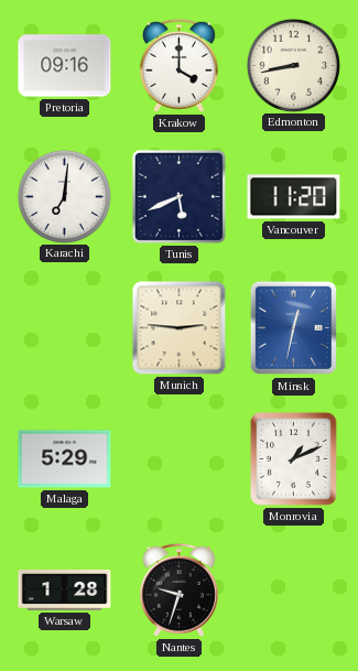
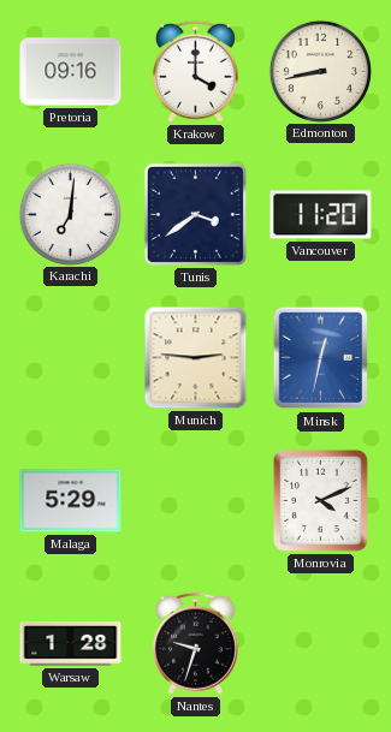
Tunis: 5:41 -> 3:39
Monrovia: 1:11 -> 4:11
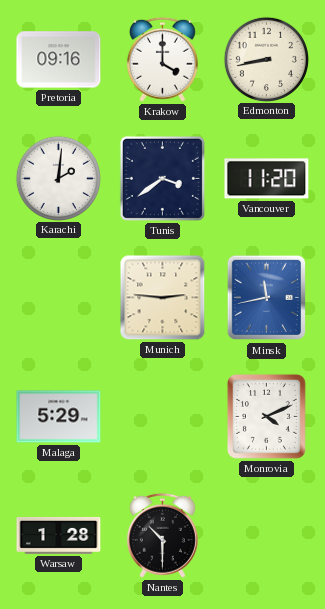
Karachi: 7:01 -> 2:01
Minsk: 12:32 -> 11:43
Nantes: 9:33 -> 10:30
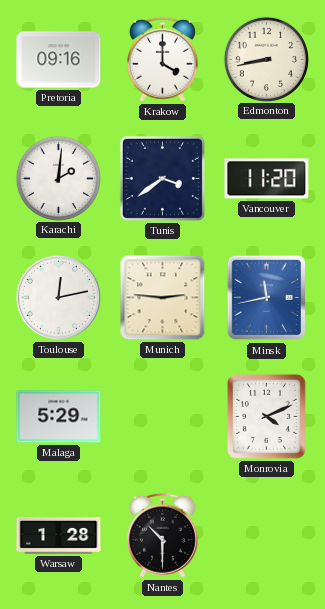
Toulouse: none -> 12:13
